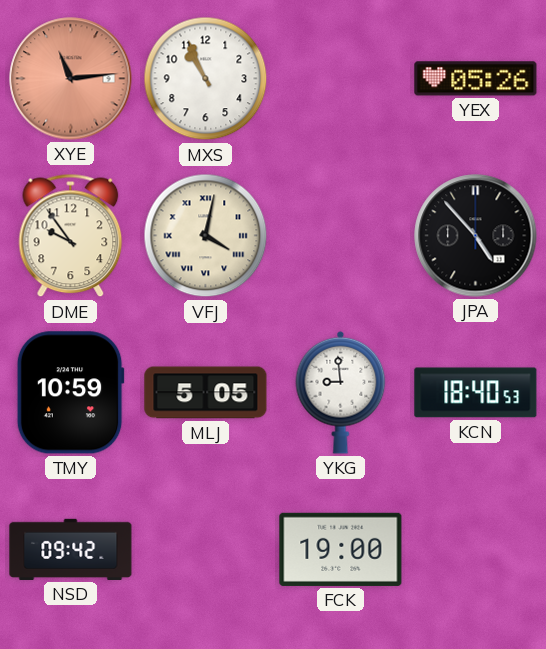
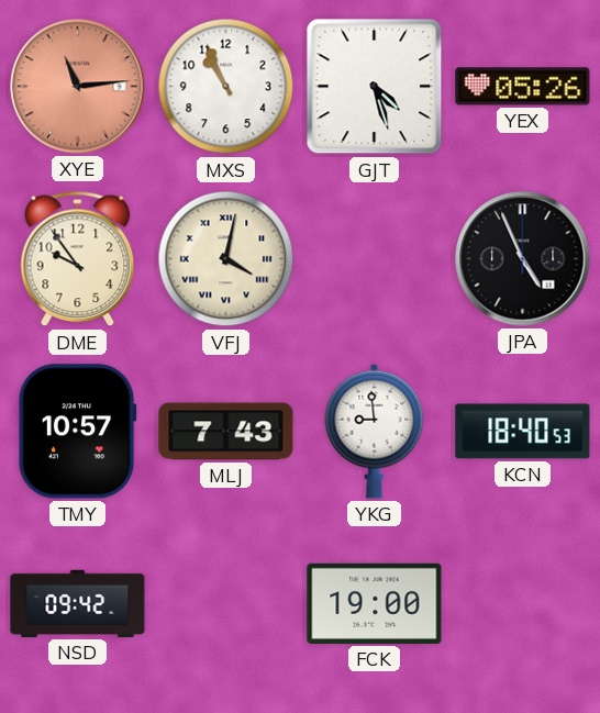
GJT: none -> 4:27
JPA: 4:53 -> 4:56
TMY: 10:59 -> 10:57
MLJ: 5:05 -> 7:43
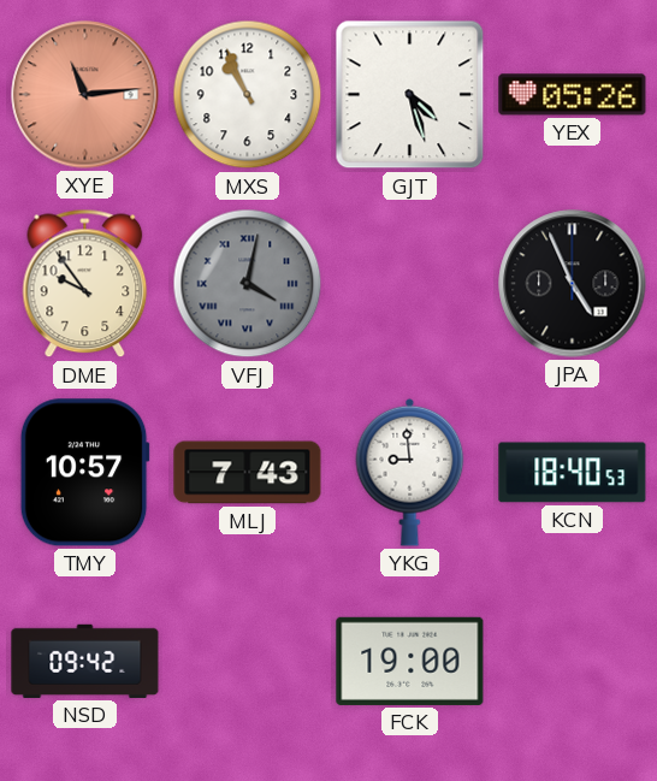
VFJ dial: cream -> grey
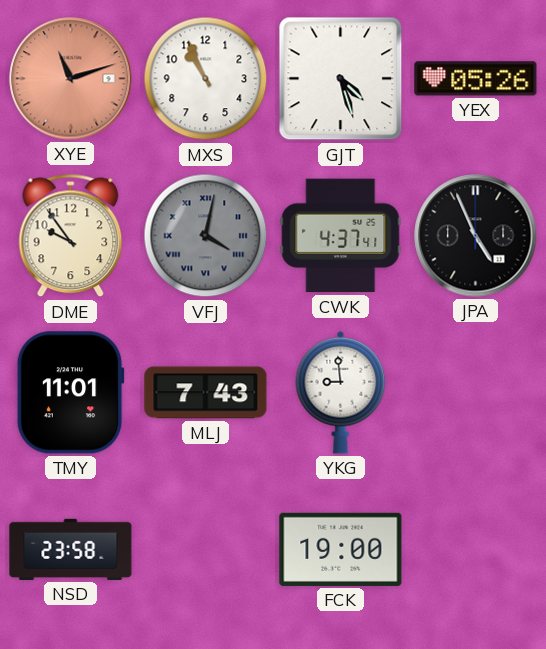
XYE: 11:14 -> 11:12
CWK: none -> 4:37
TMY: 10:57 -> 11:01
KCN: 18:40 -> none
NSD: 09:42 -> 23:58
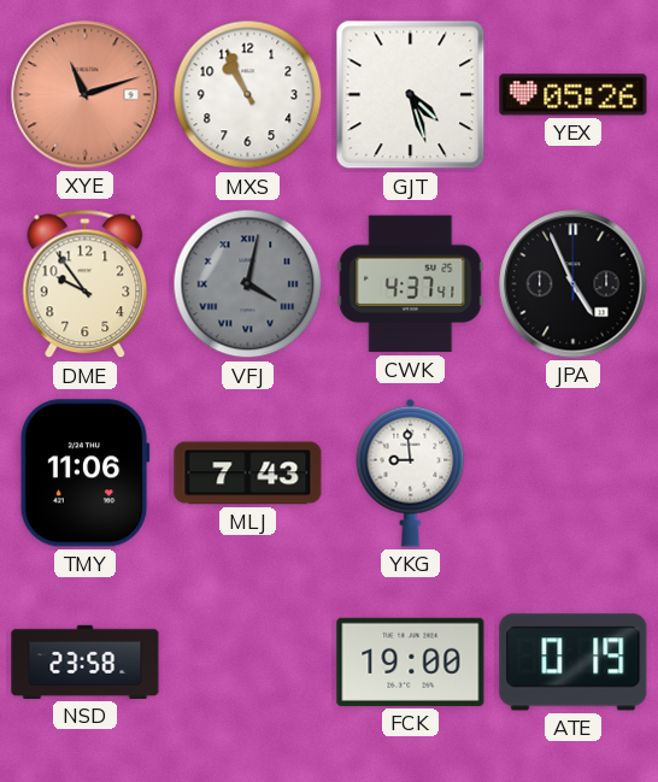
TMY: 11:01 -> 11:06
ATE: none -> 0:19
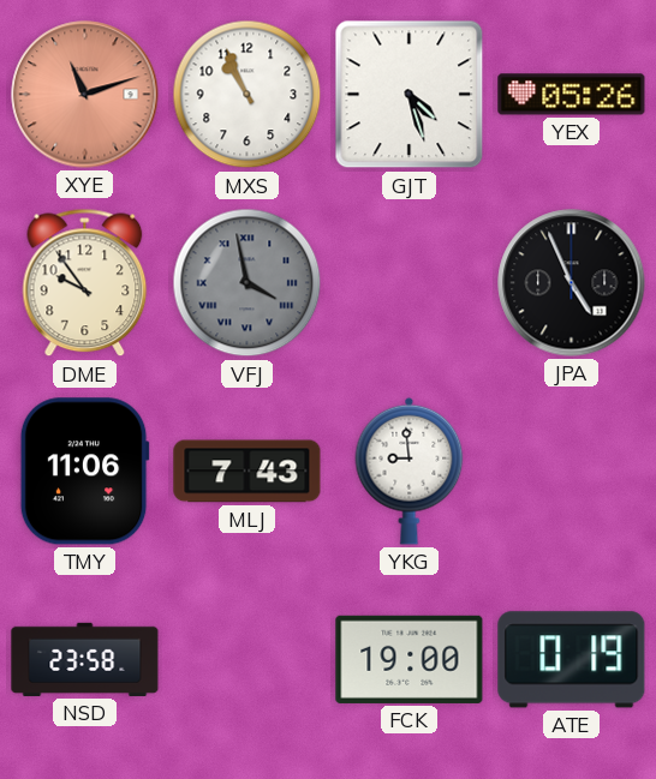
VFJ: 4:02 -> 3:58
CWK: 4:37 -> none
